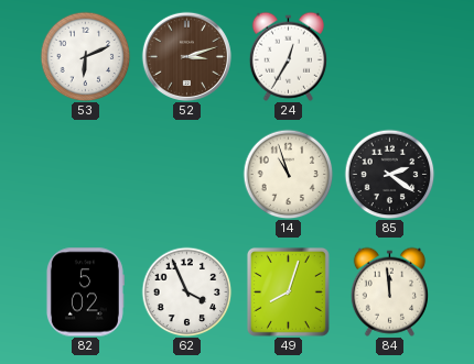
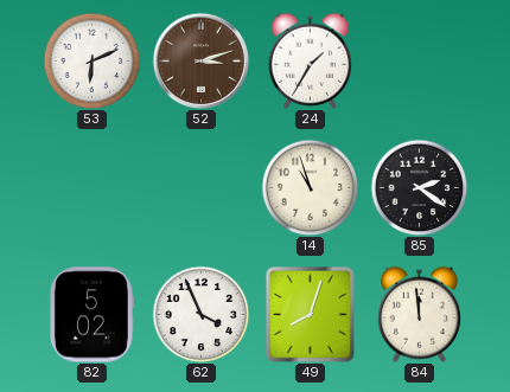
24: 12:35 -> 1:35
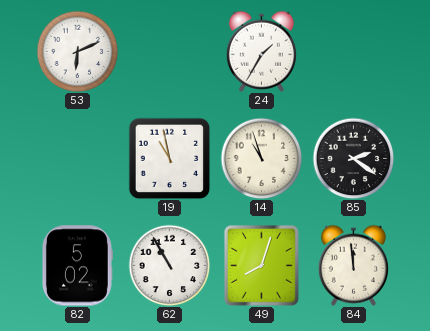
52: 3:12 -> none
19: none -> 10:58
62: 3:56 -> 10:55
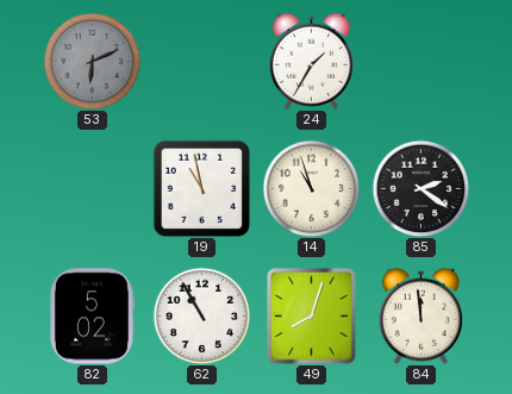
53 dial: white -> grey
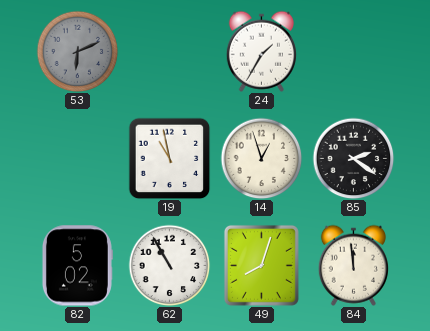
14: 10:57 -> 12:57
